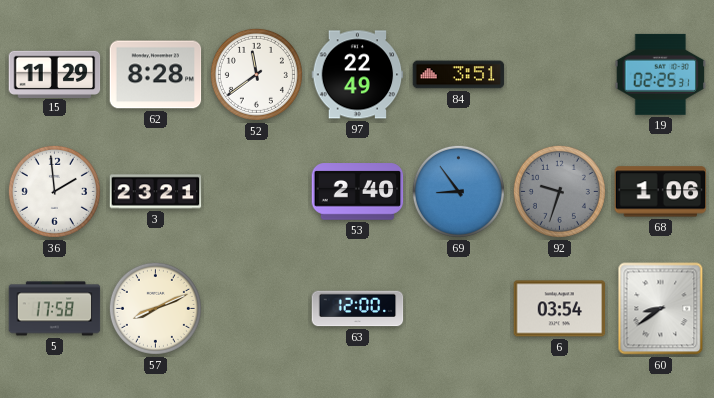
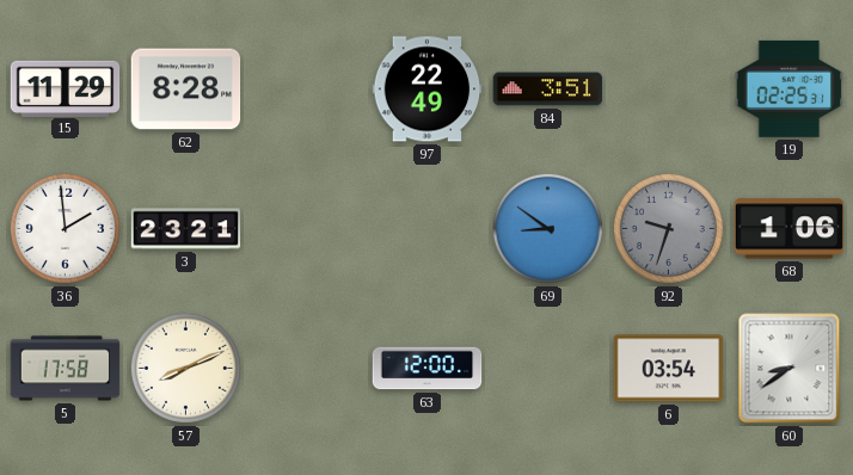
52: 11:39 -> none
53: 2:40 -> none
69: 8:54 -> 8:51
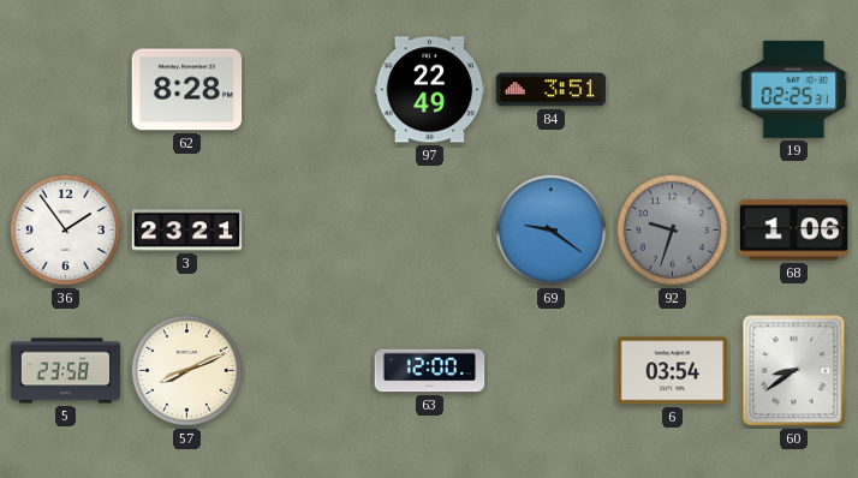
15: 11:29 -> none
36: 1:59 -> 1:54
69: 8:51 -> 9:21
5: 17:58 -> 23:58
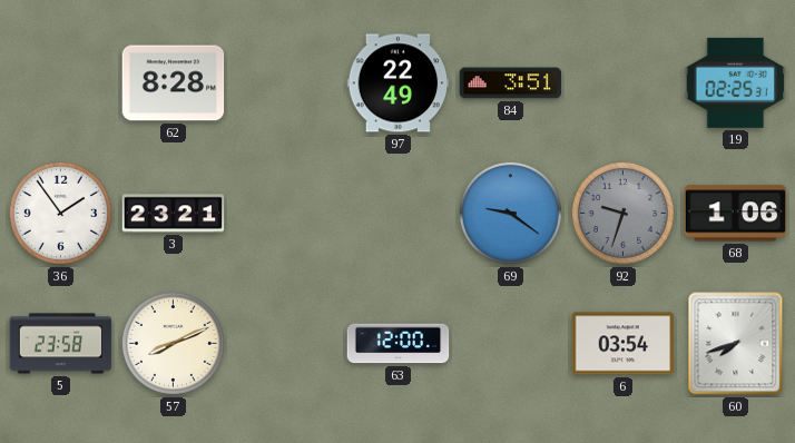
60: 8:39 -> 7:42
